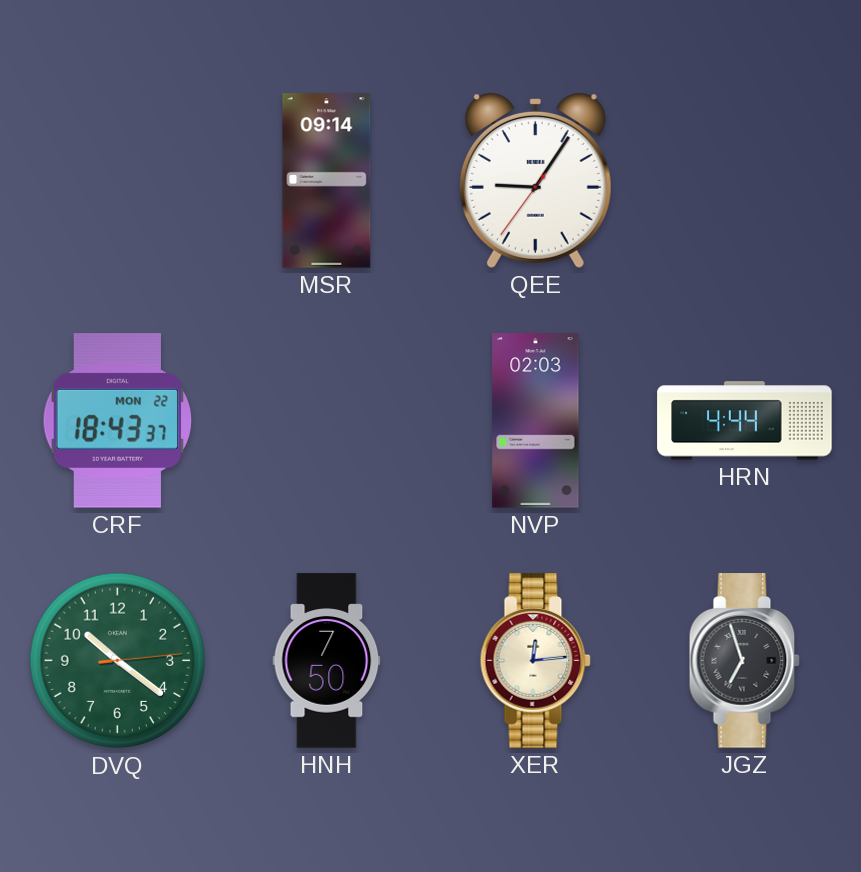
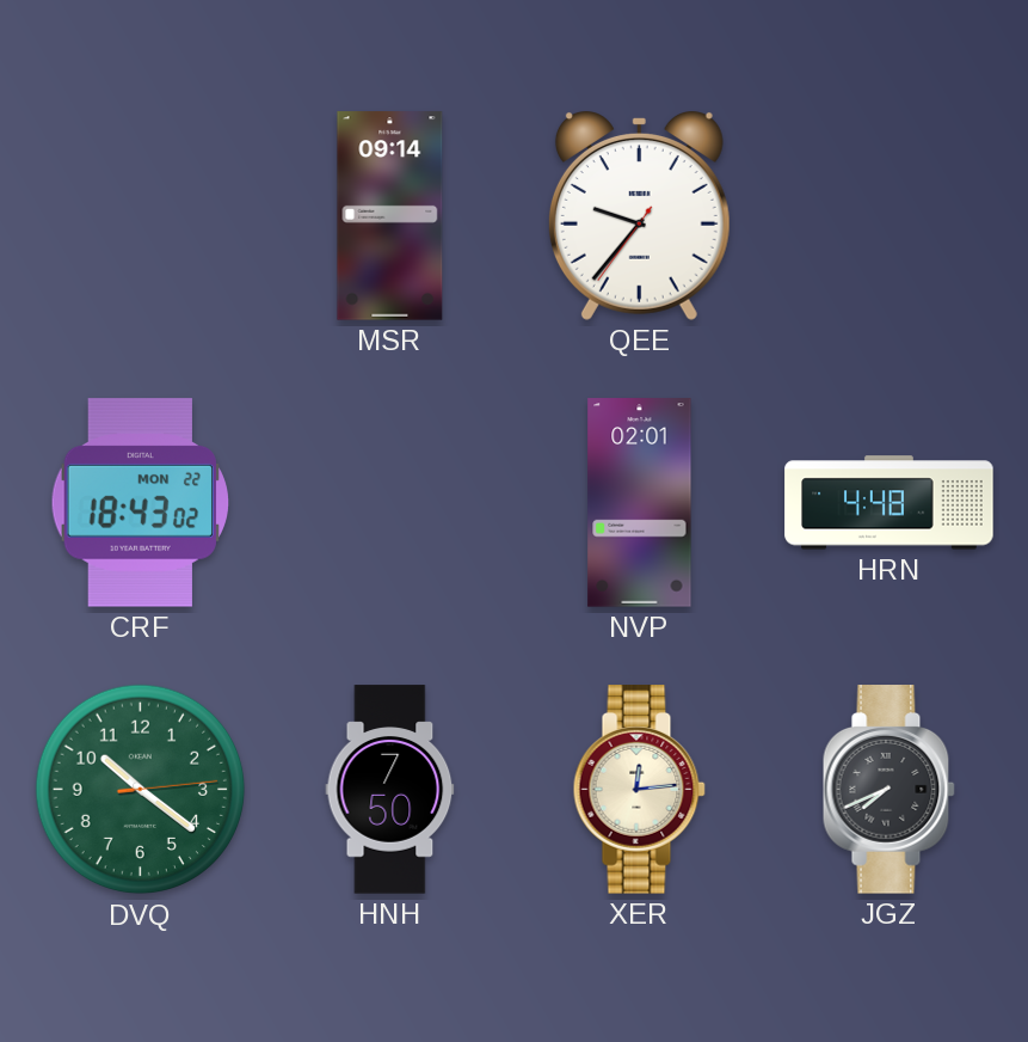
QEE: 9:05 -> 9:36
CRF: 18:43:37 -> 18:43:02
NVP: 02:03 -> 02:01
HRN: 4:44 -> 4:48
JGZ: 6:57 -> 7:41
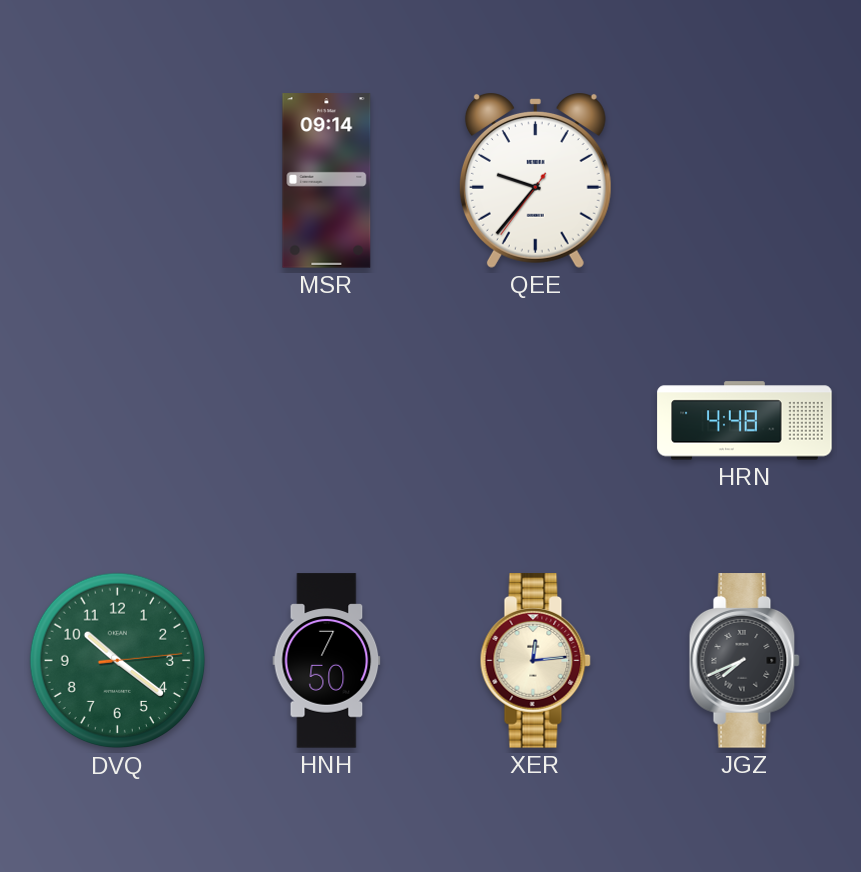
CRF: 18:43 -> none
NVP: 02:01 -> none
